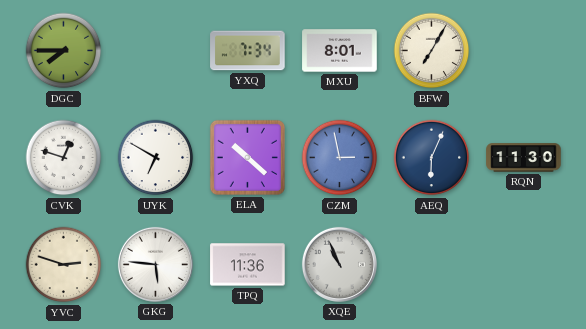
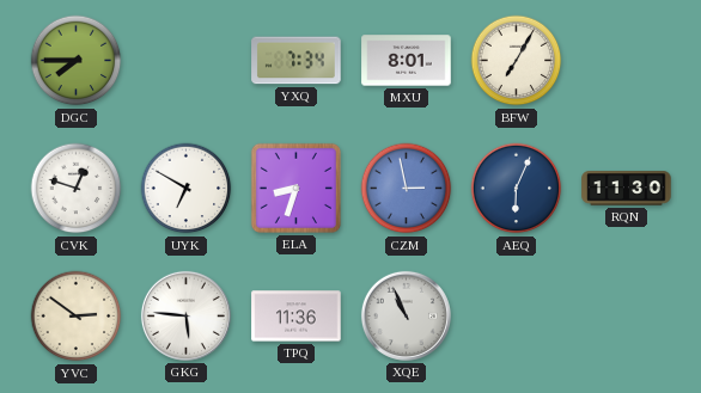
ELA: 10:22 -> 8:33
YVC: 2:48 -> 2:51
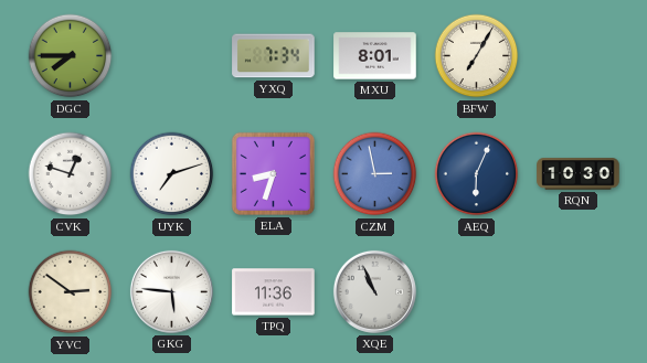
UYK: 6:50 -> 7:12
RQN: 11:30 -> 10:30
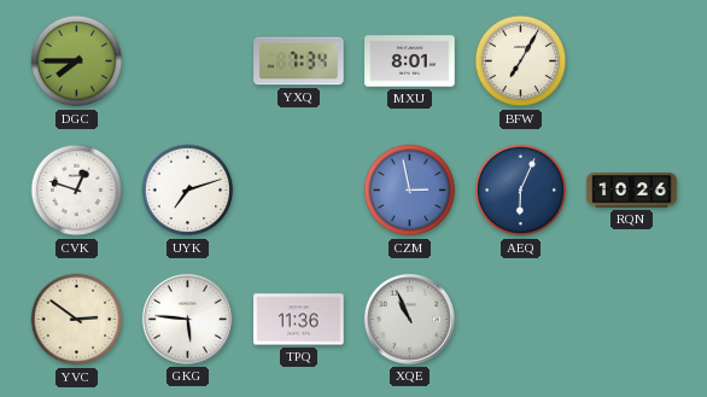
ELA: 8:33 -> none
RQN: 10:30 -> 10:26
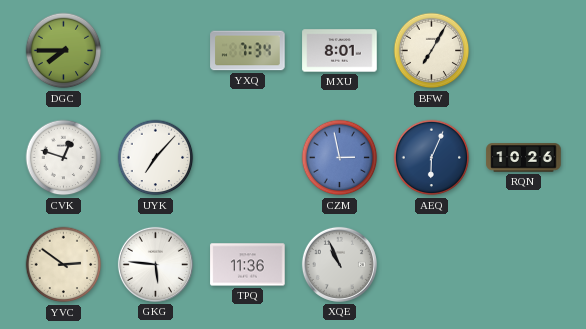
UYK: 7:12 -> 7:07
